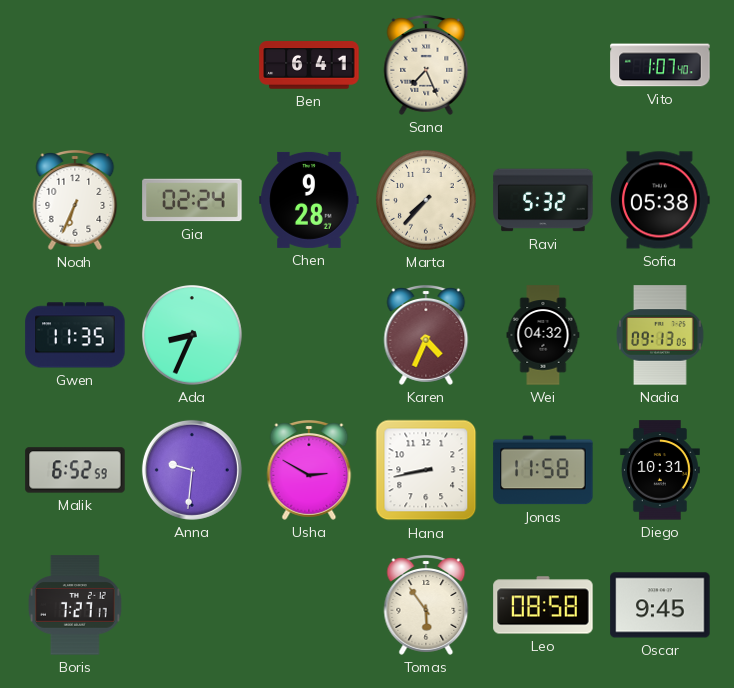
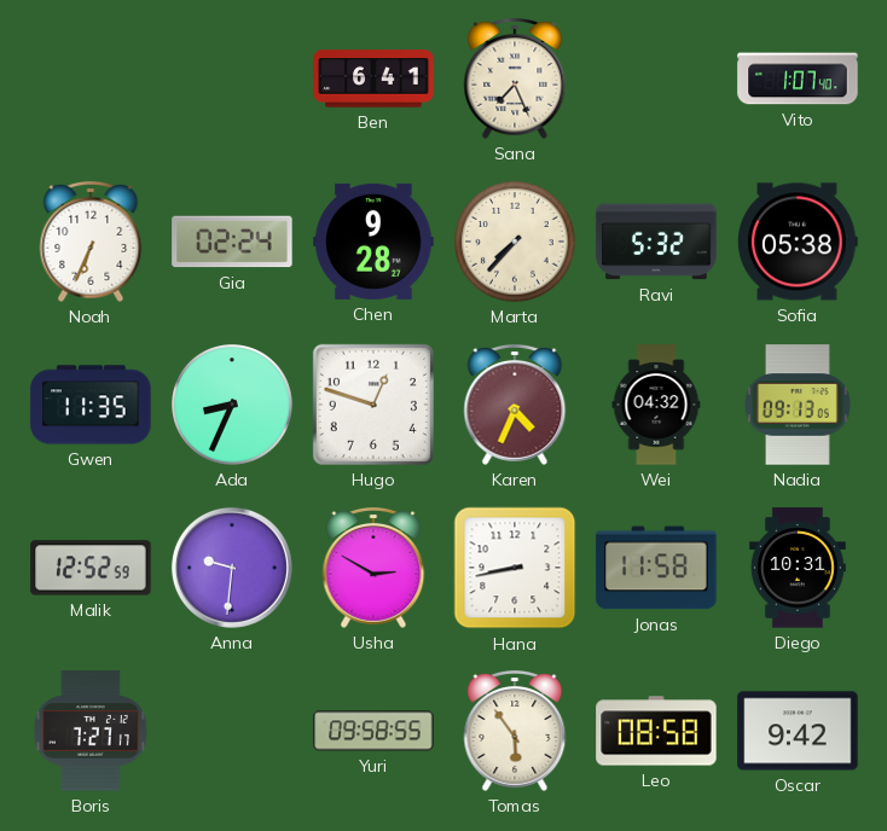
Hugo: none -> 12:48
Malik: 6:52 -> 12:52
Yuri: none -> 09:58
Oscar: 9:45 -> 9:42
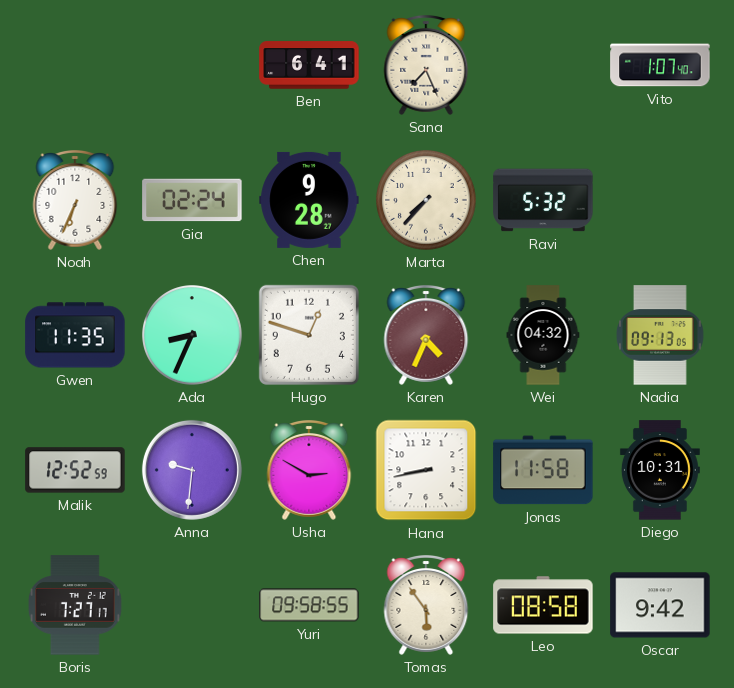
Sofia: 05:38 -> none
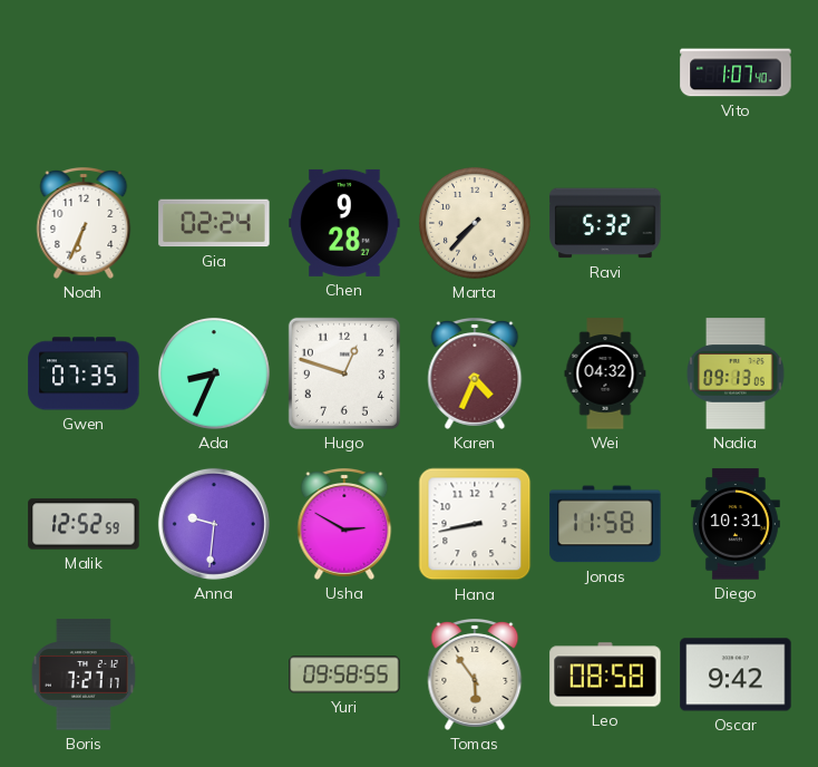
Ben: 6:41 -> none
Sana: 7:26 -> none
Gwen: 11:35 -> 07:35
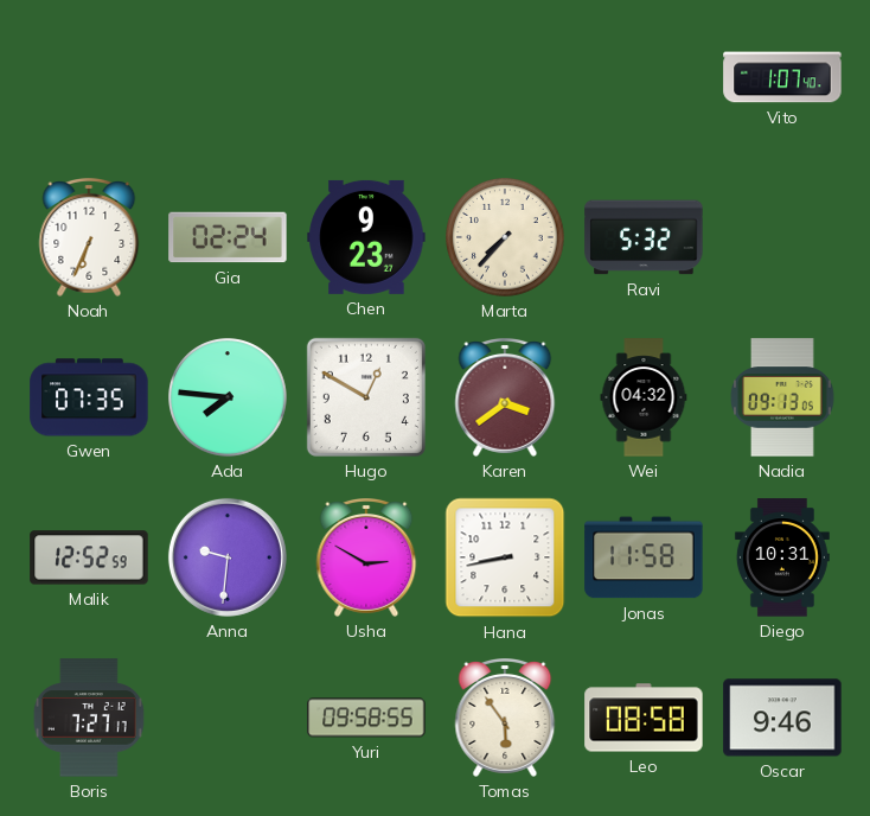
Chen: 9:28 -> 9:23
Ada: 8:34 -> 7:46
Hugo: 12:48 -> 12:50
Karen: 4:34 -> 3:39
Oscar: 9:42 -> 9:46
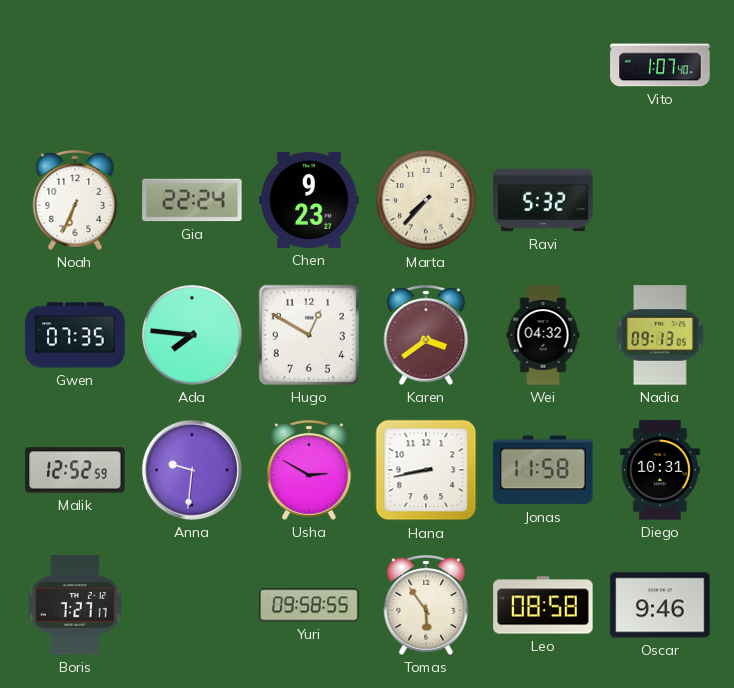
Gia: 02:24 -> 22:24
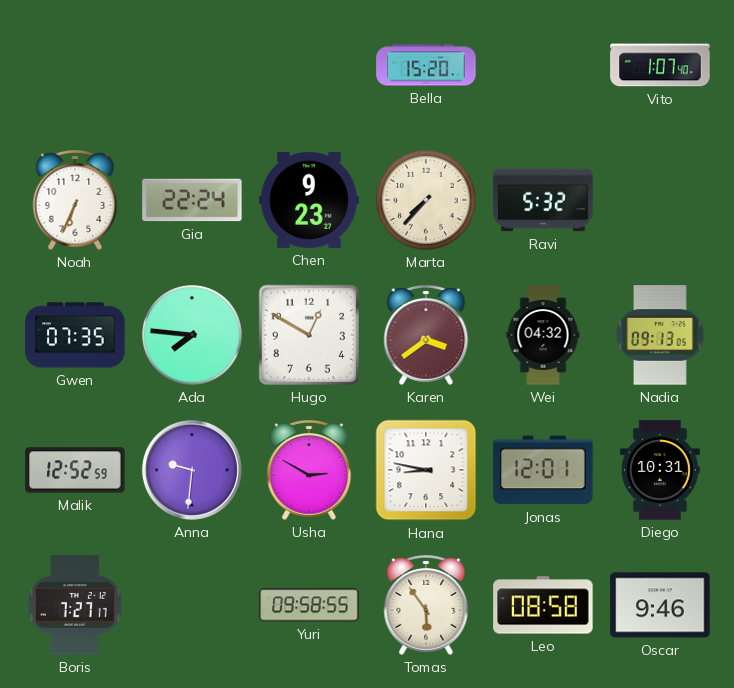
Bella: none -> 15:20
Hana: 8:43 -> 8:47
Jonas: 11:58 -> 12:01
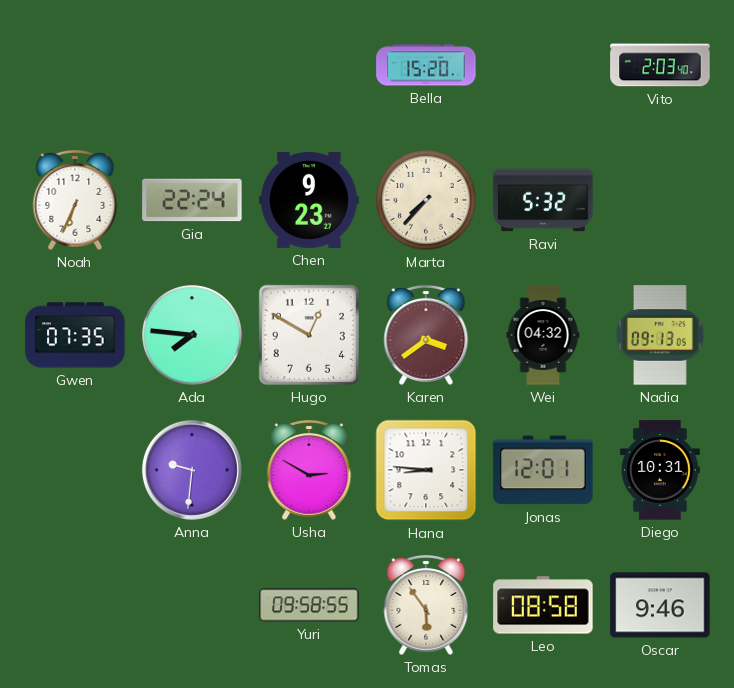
Vito: 1:07 -> 2:03
Malik: 12:52 -> none
Hana: 8:47 -> 8:46
Boris: 7:27 -> none
